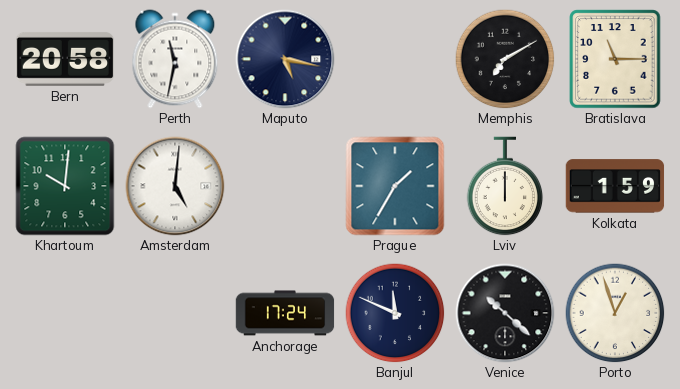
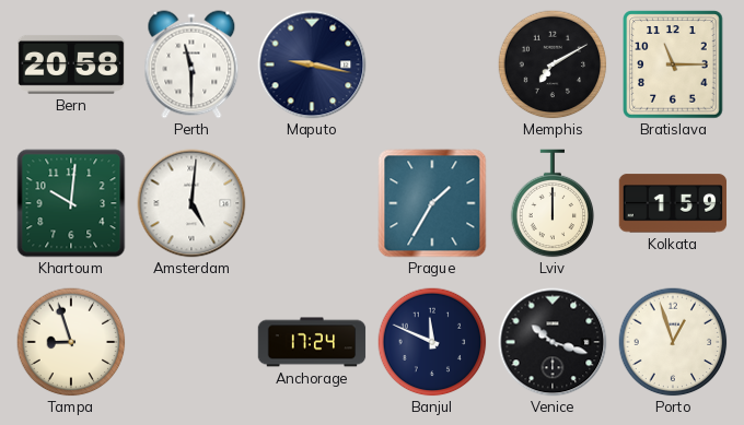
Perth: 11:32 -> 11:30
Maputo: 5:17 -> 9:17
Tampa: none -> 8:57
Venice: 10:22 -> 10:18
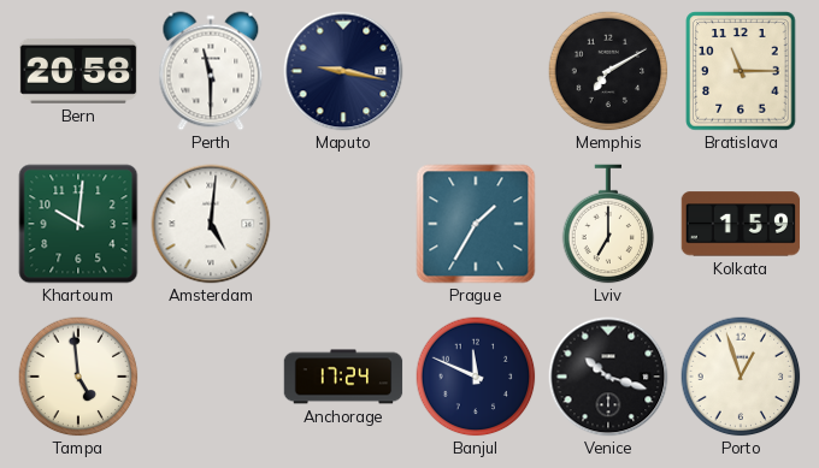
Lviv: 12:00 -> 7:00
Tampa: 8:57 -> 4:59
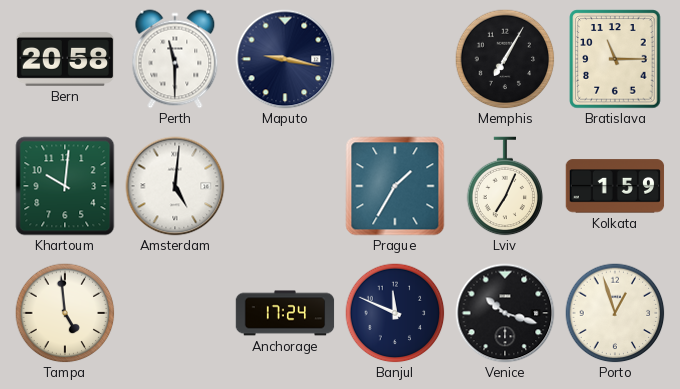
Memphis: 7:10 -> 7:05
Lviv: 7:00 -> 7:04
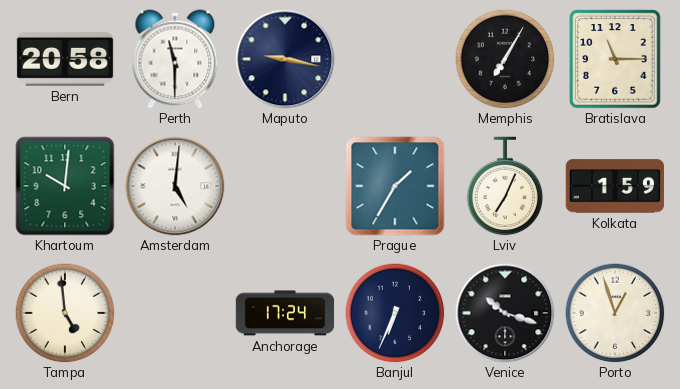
Banjul: 11:49 -> 6:34
